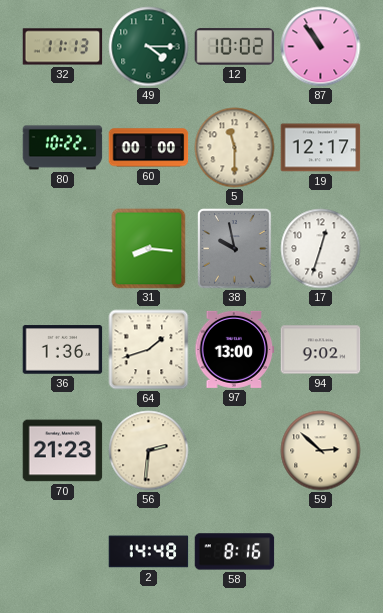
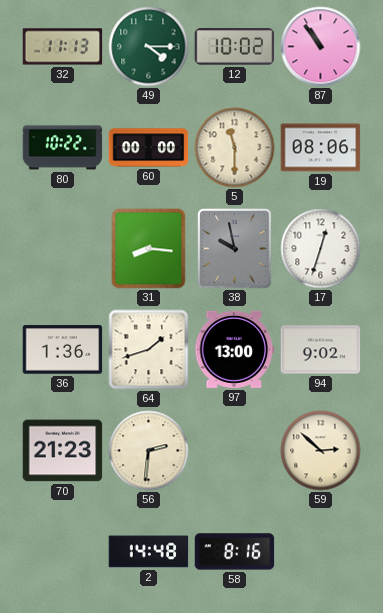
19: 12:17 -> 08:06
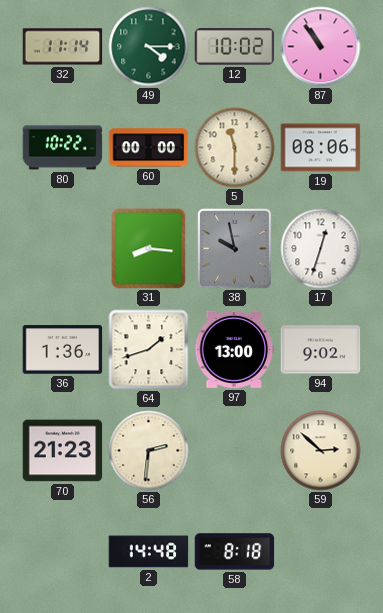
32: 11:13 -> 11:14
58: 8:16 -> 8:18
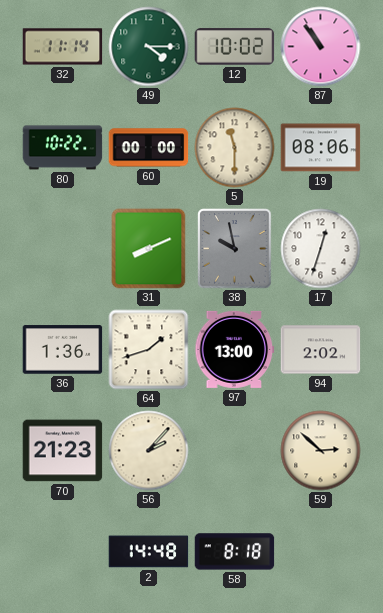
31: 8:16 -> 8:11
94: 9:02 -> 2:02
56: 2:31 -> 2:07
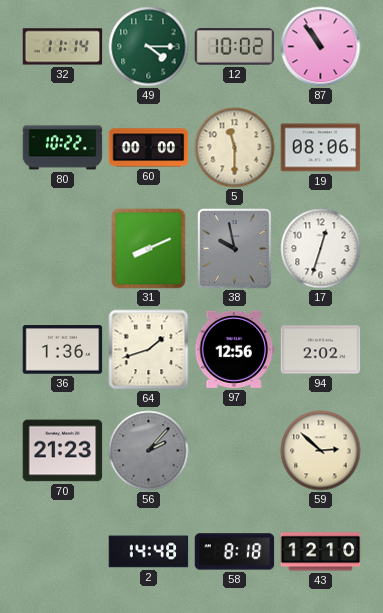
97: 13:00 -> 12:56
56 dial: cream -> grey
43: none -> 12:10
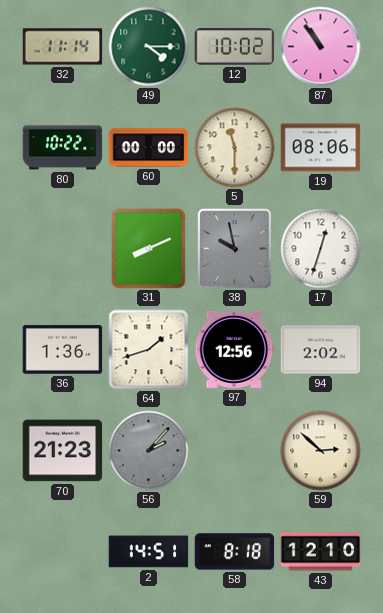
2: 14:48 -> 14:51
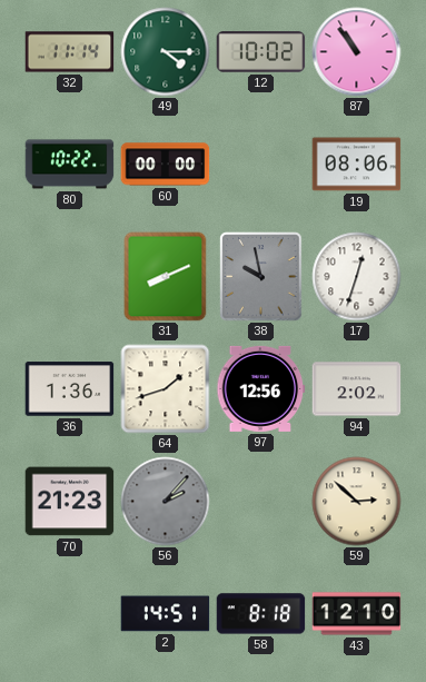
5: 11:30 -> none
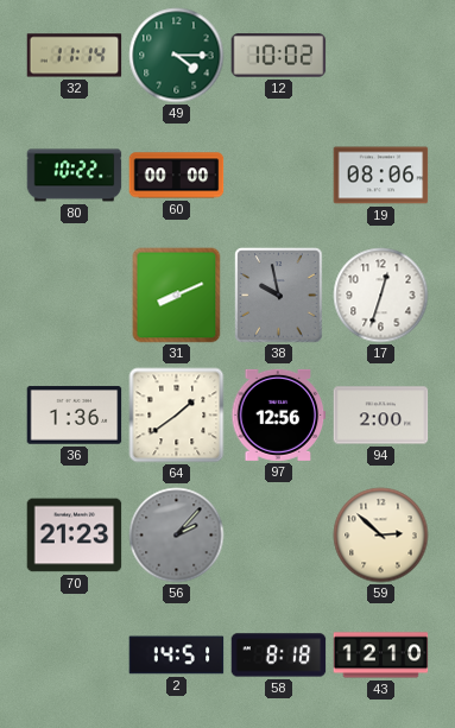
87: 10:54 -> none
64: 1:42 -> 1:39
94: 2:02 -> 2:00
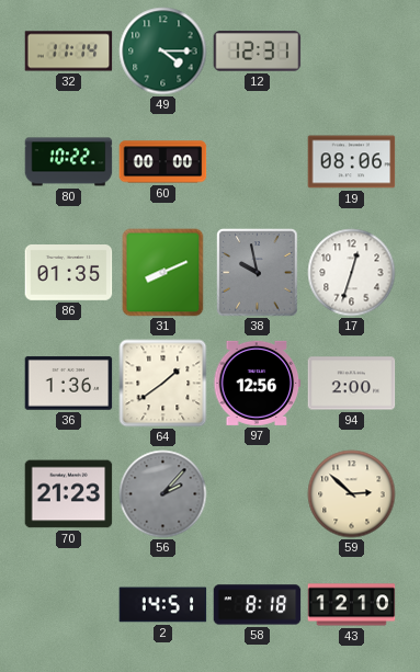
12: 10:02 -> 12:31
86: none -> 01:35
